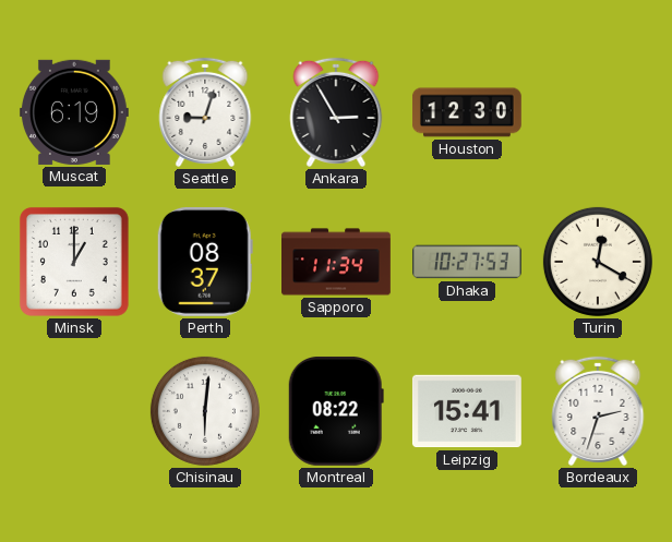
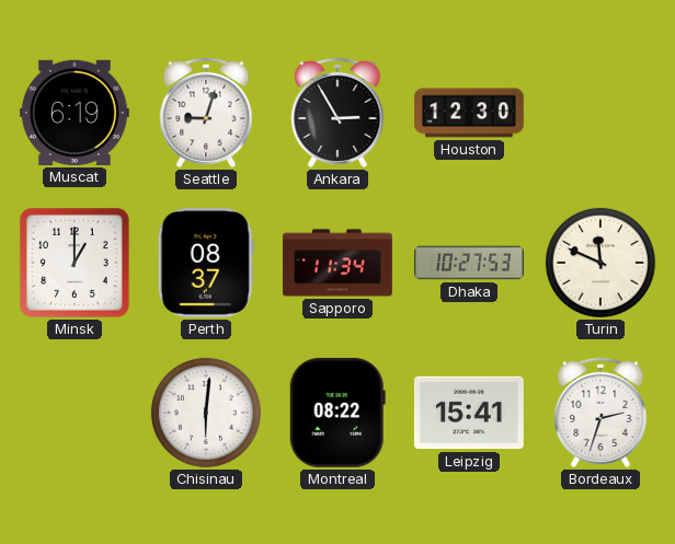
Turin: 12:20 -> 11:49
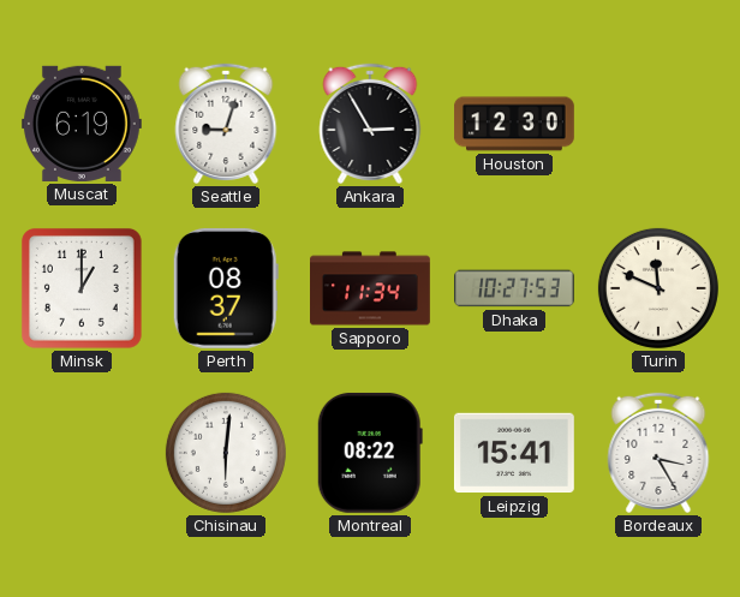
Bordeaux: 2:33 -> 3:25
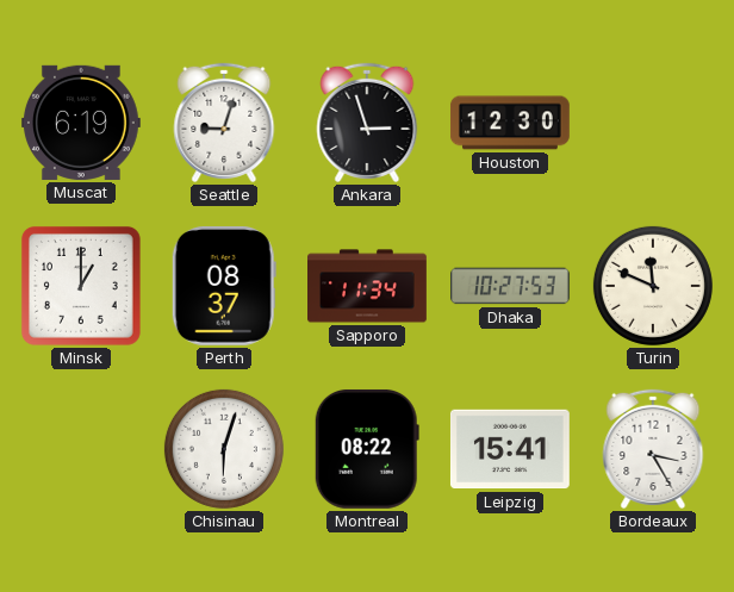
Ankara: 2:55 -> 2:57
Chisinau: 6:01 -> 6:03
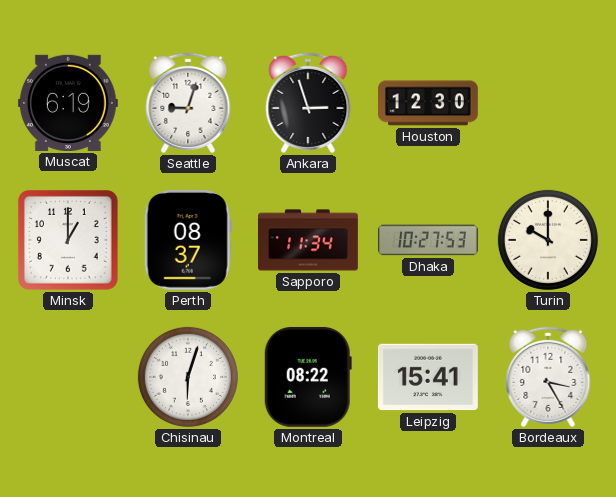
Turin: 11:49 -> 10:00
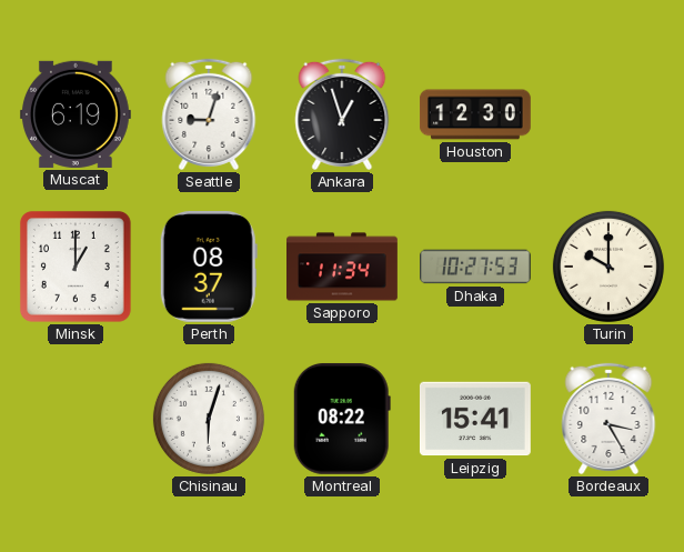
Ankara: 2:57 -> 12:57
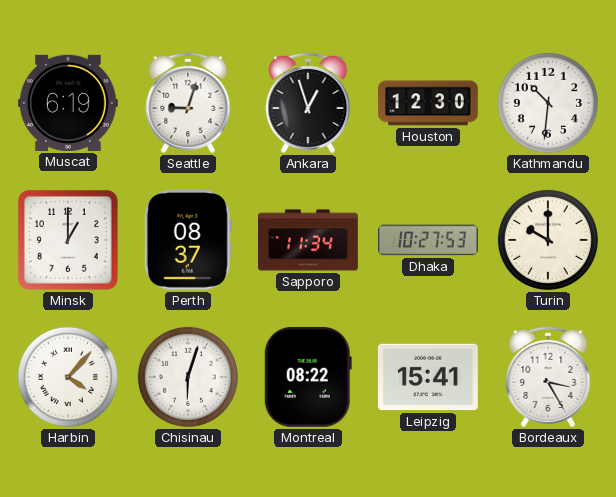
Kathmandu: none -> 10:31
Harbin: none -> 4:07
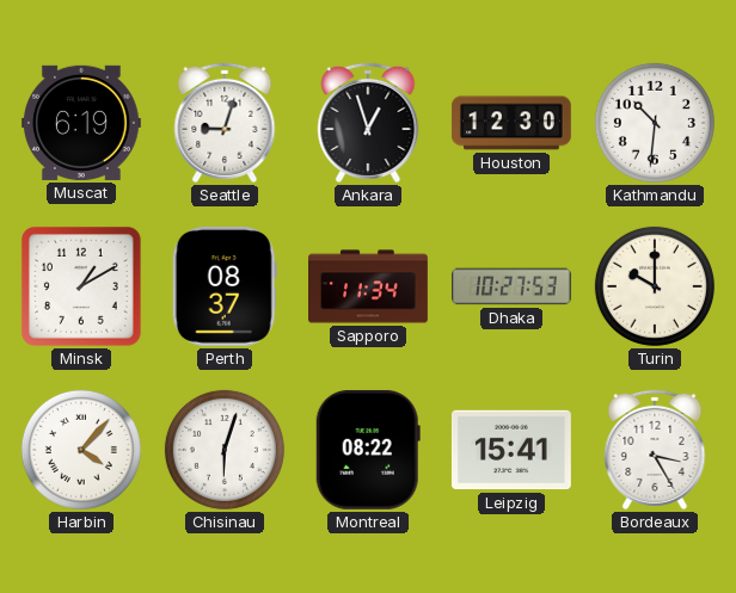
Minsk: 1:00 -> 1:10
